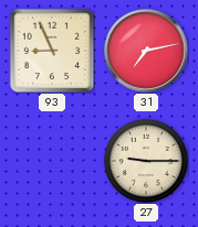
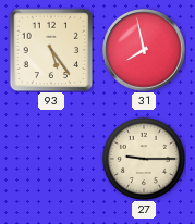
93: 8:56 -> 5:24
31: 7:13 -> 7:58
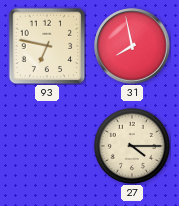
93: 5:24 -> 6:47
27: 9:15 -> 4:15
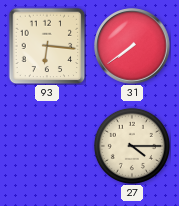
93: 6:47 -> 6:16
31: 7:58 -> 7:39
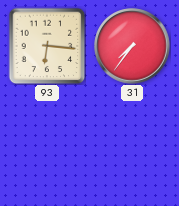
31: 7:39 -> 7:36
27: 4:15 -> none
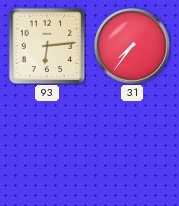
93: 6:16 -> 6:14
